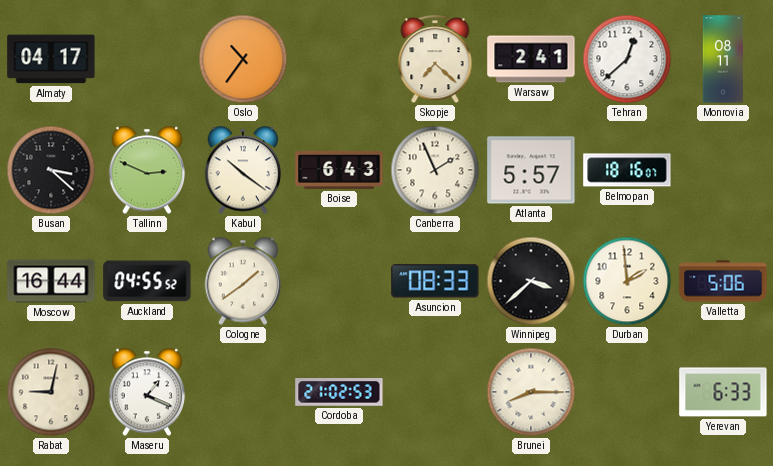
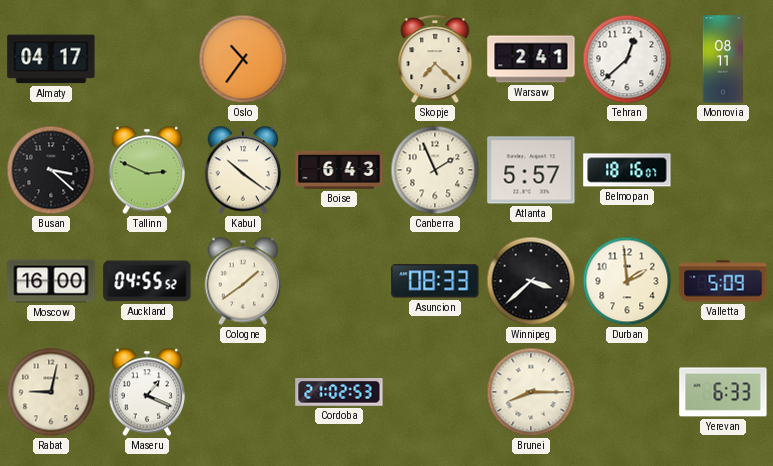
Moscow: 16:44 -> 16:00
Valletta: 5:06 -> 5:09
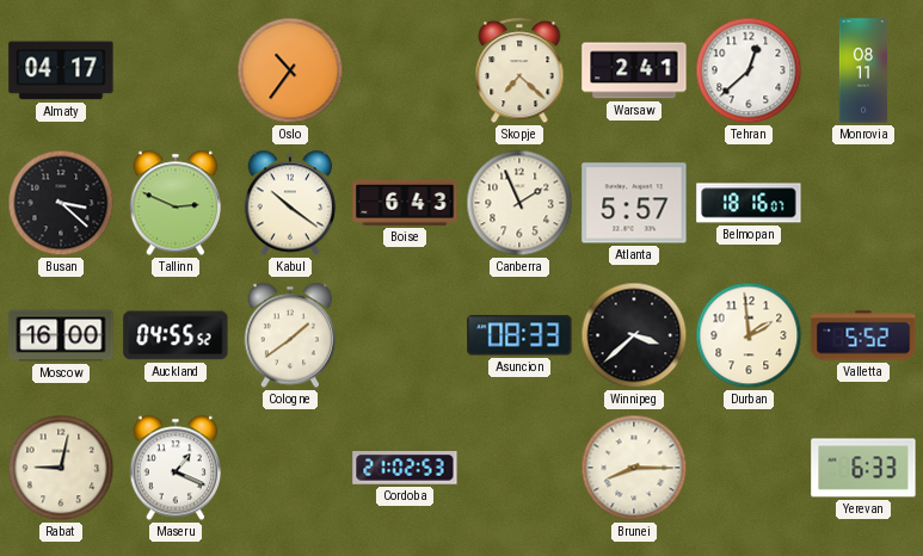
Valletta: 5:09 -> 5:52
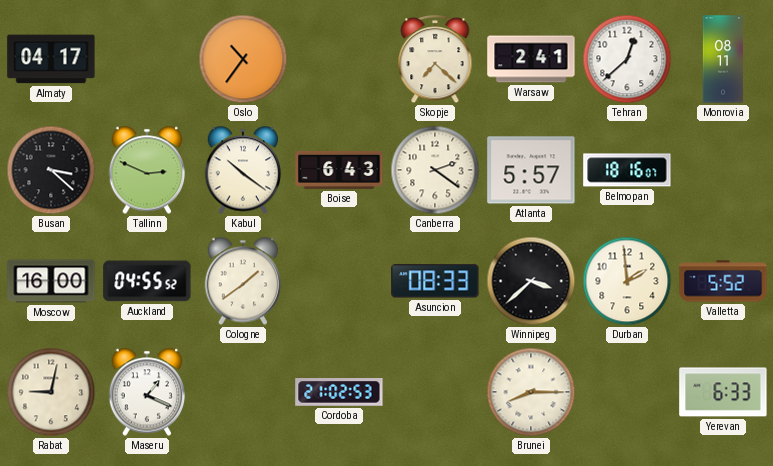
Canberra: 1:56 -> 2:21
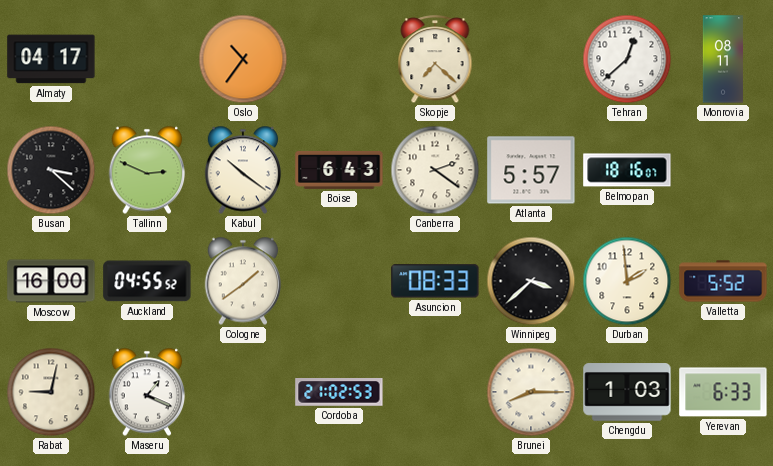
Warsaw: 2:41 -> none
Chengdu: none -> 1:03
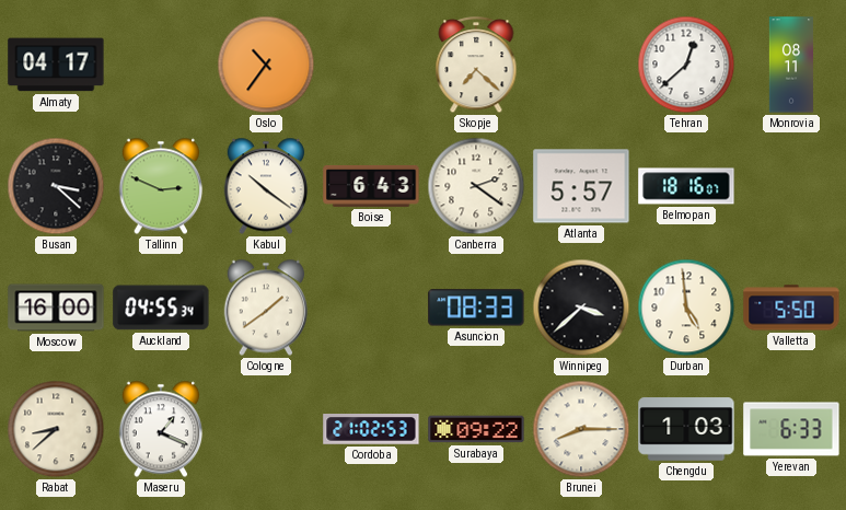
Auckland: 04:55:52 -> 04:55:34
Durban: 1:59 -> 4:59
Valletta: 5:52 -> 5:50
Rabat: 9:02 -> 8:38
Surabaya: none -> 09:22
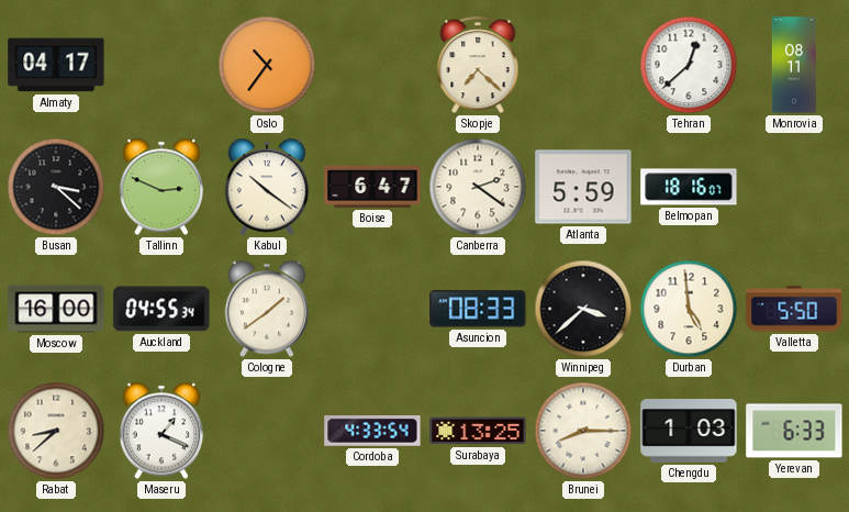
Boise: 6:43 -> 6:47
Atlanta: 5:57 -> 5:59
Cordoba: 21:02 -> 4:33
Surabaya: 09:22 -> 13:25
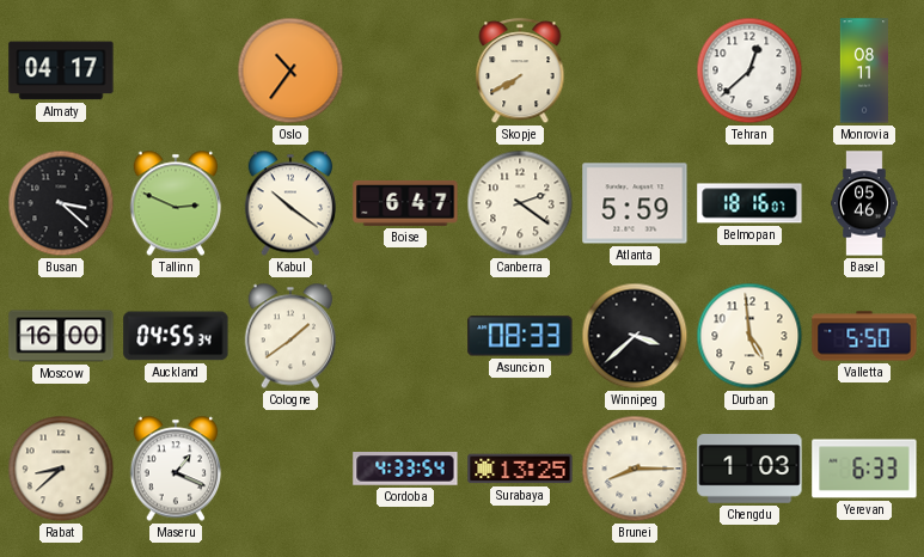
Skopje: 7:22 -> 7:40
Basel: none -> 05:46
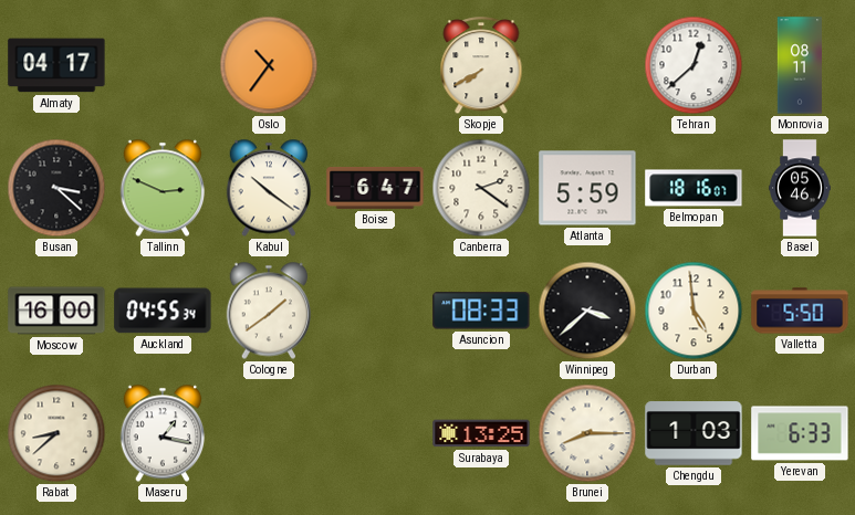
Maseru: 1:19 -> 1:17
Cordoba: 4:33 -> none
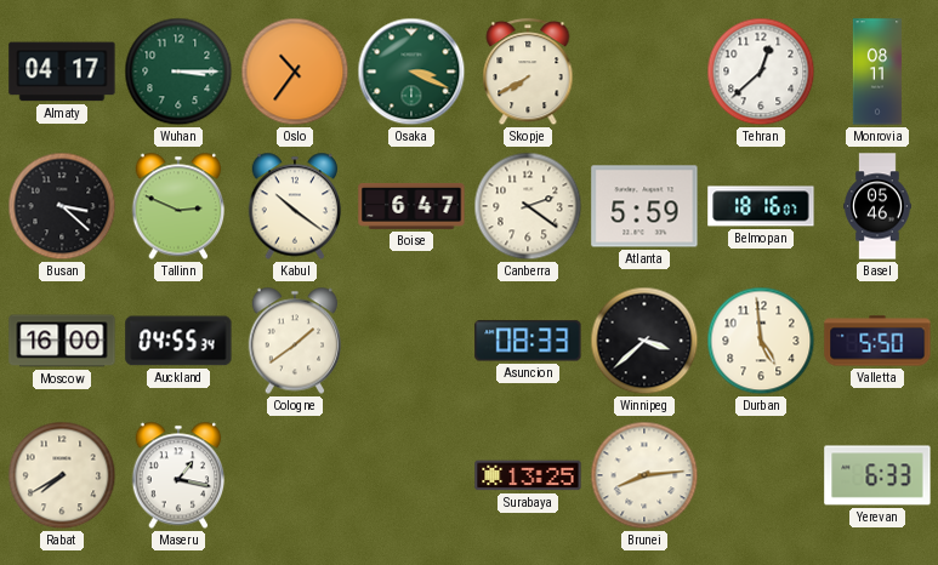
Wuhan: none -> 3:15
Osaka: none -> 3:19
Rabat: 8:38 -> 7:40
Brunei: 8:15 -> 8:14
Chengdu: 1:03 -> none
